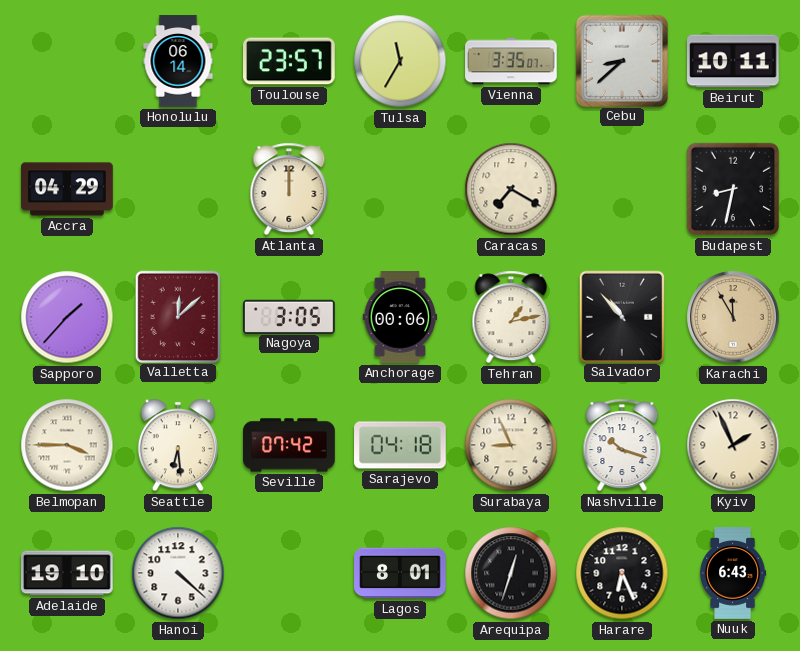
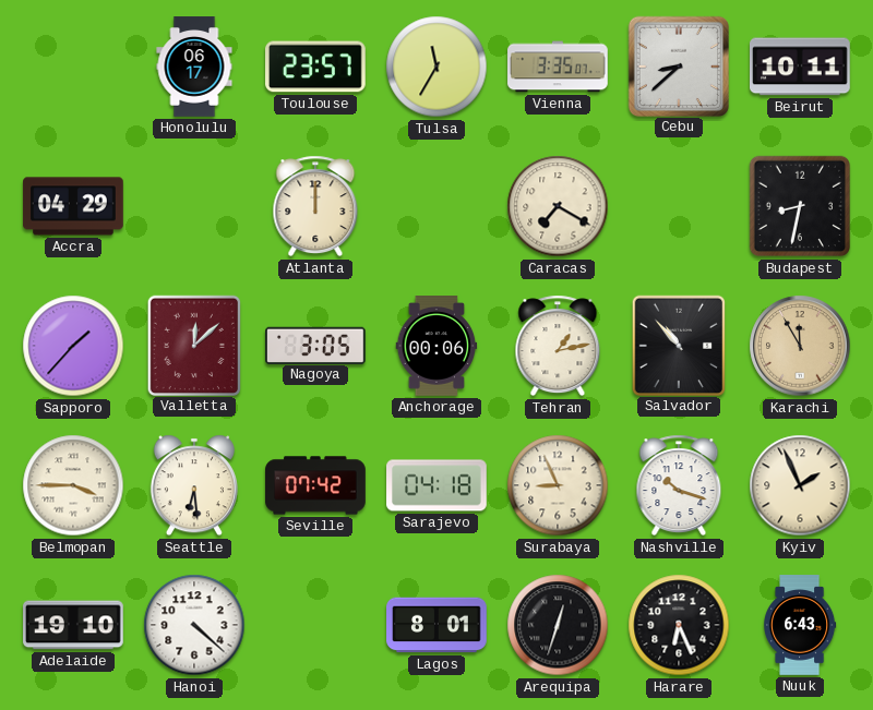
Honolulu: 06:14 -> 06:17
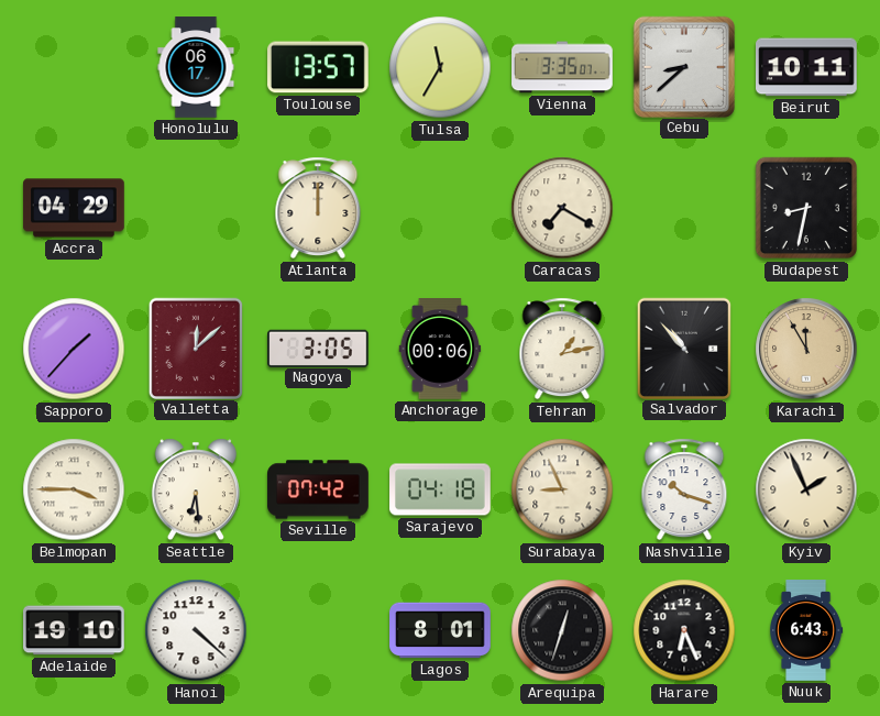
Toulouse: 23:57 -> 13:57
